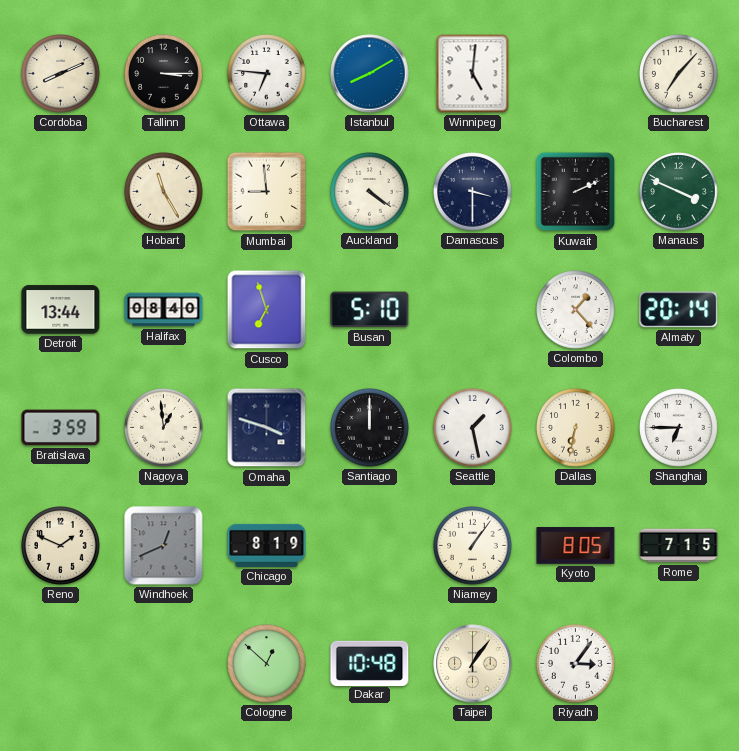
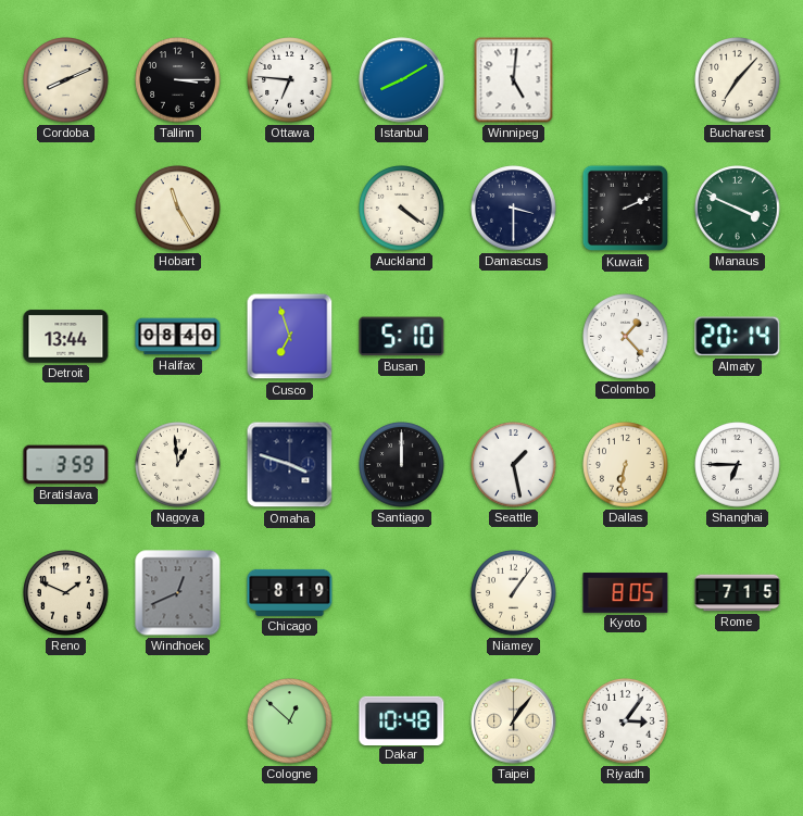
Mumbai: 8:59 -> none
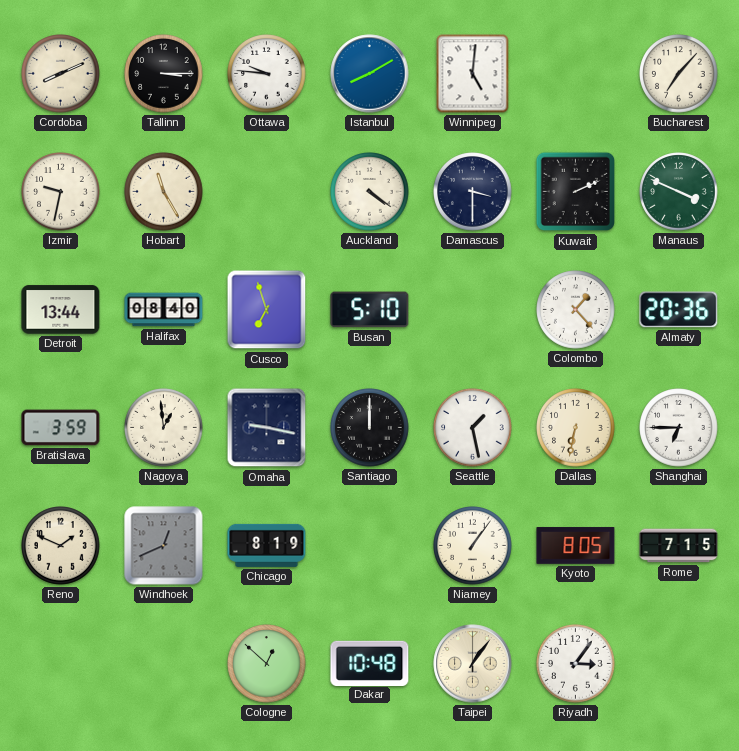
Ottawa: 6:46 -> 9:46
Izmir: none -> 9:32
Almaty: 20:14 -> 20:36
Omaha: 3:48 -> 9:17
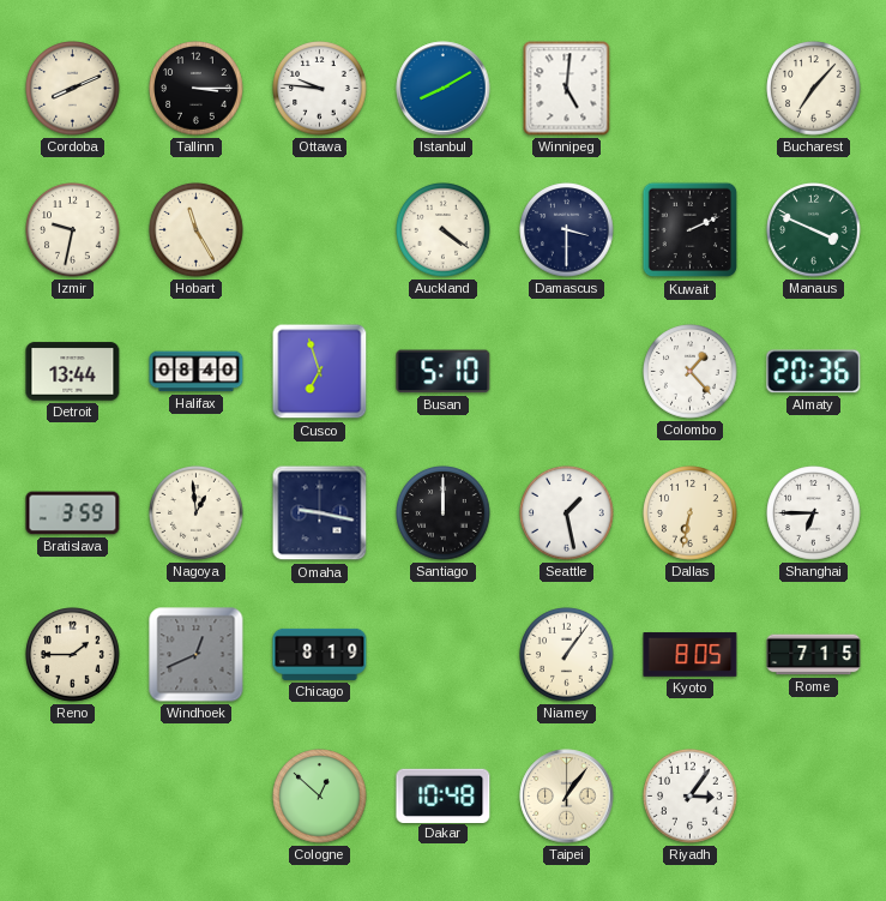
Reno: 1:49 -> 1:45
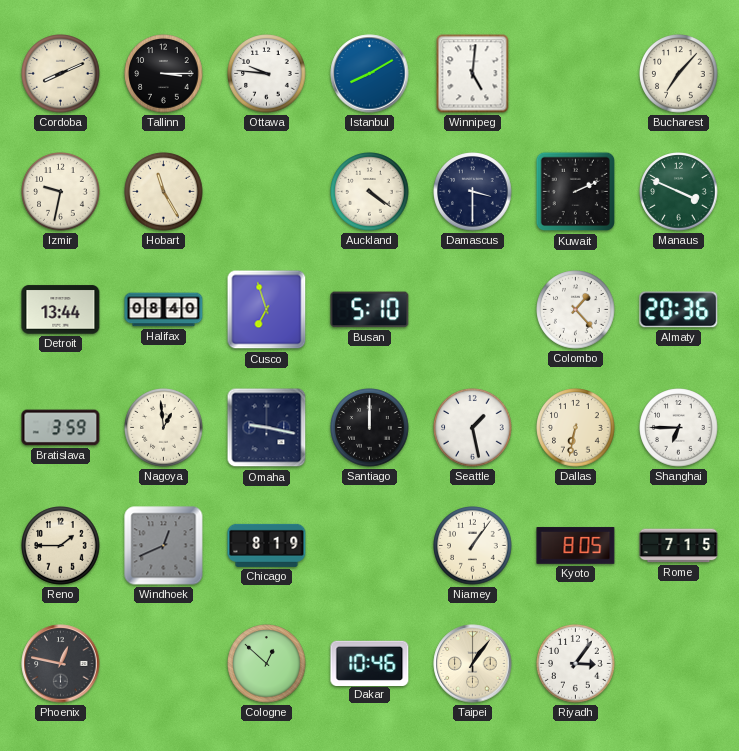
Phoenix: none -> 12:47
Dakar: 10:48 -> 10:46
